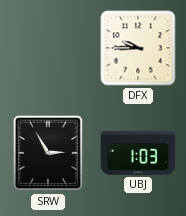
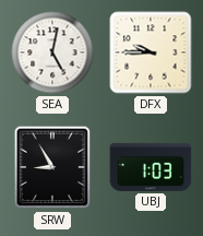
SEA: none -> 5:02
SRW: 2:55 -> 8:55
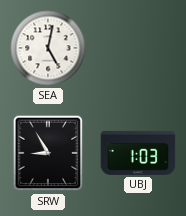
DFX: 9:45 -> none
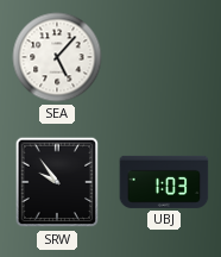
SEA: 5:02 -> 5:07
SRW: 8:55 -> 9:54
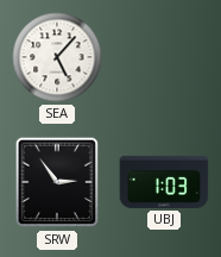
SRW: 9:54 -> 2:54
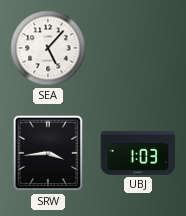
SRW: 2:54 -> 3:44
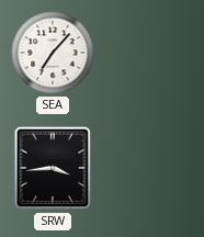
SEA: 5:07 -> 7:07
UBJ: 1:03 -> none
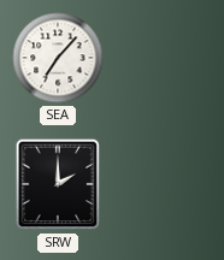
SRW: 3:44 -> 2:00
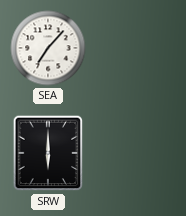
SRW: 2:00 -> 6:00
